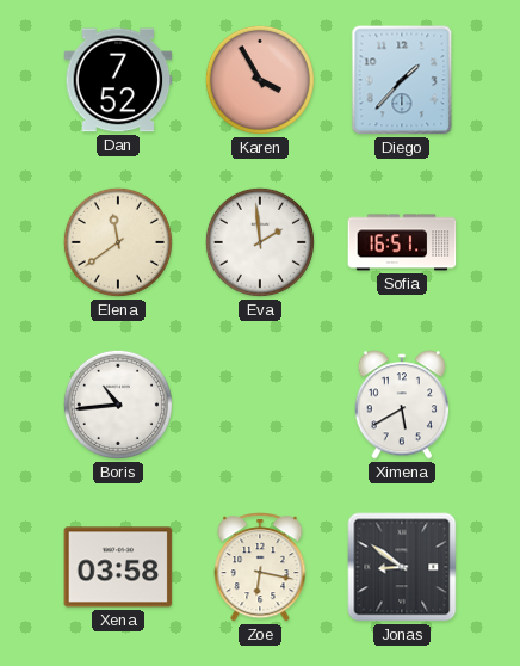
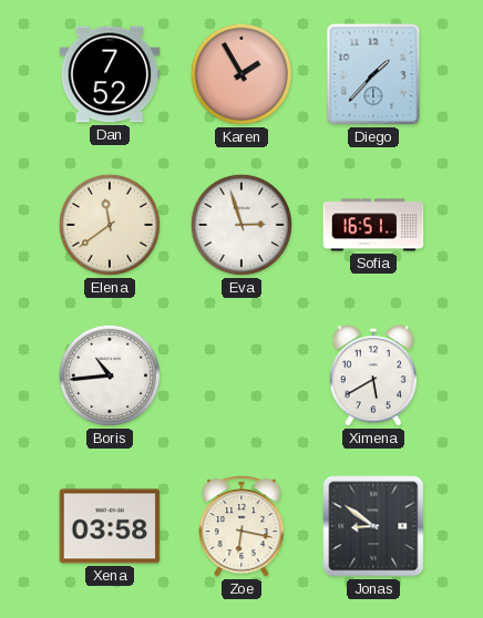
Karen: 3:55 -> 1:55
Eva: 1:59 -> 2:57
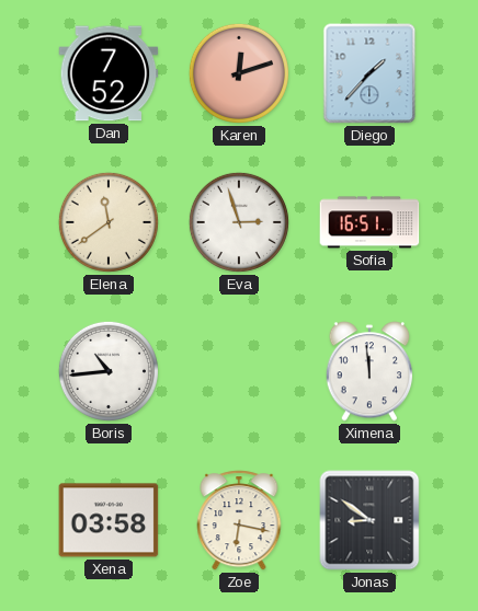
Karen: 1:55 -> 12:12
Ximena: 5:40 -> 11:59
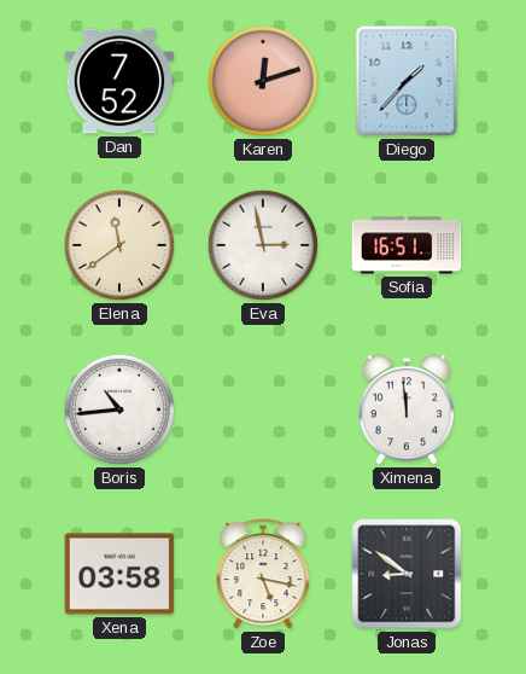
Eva: 2:57 -> 2:58
Zoe: 6:17 -> 5:17
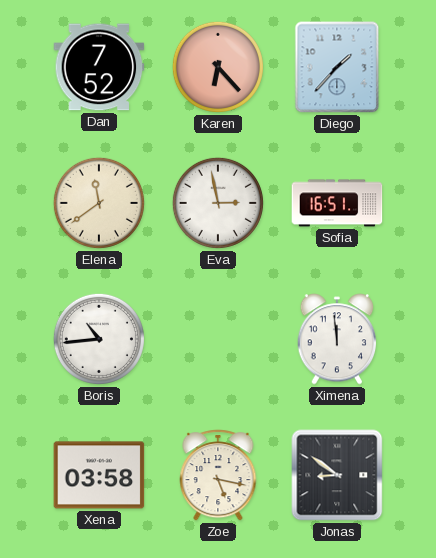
Karen: 12:12 -> 6:23
